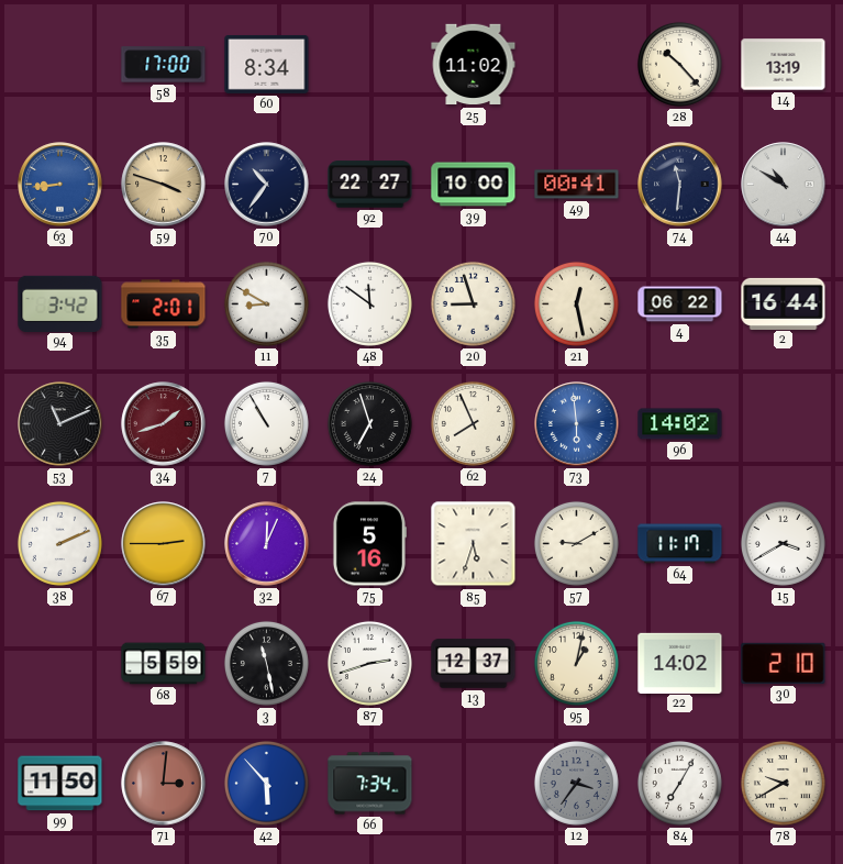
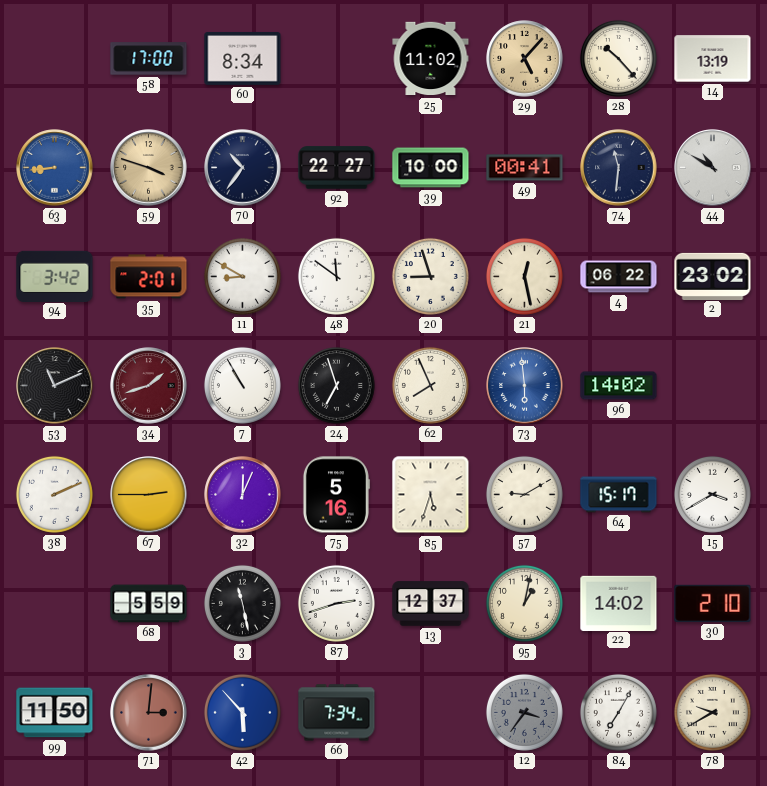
29: none -> 5:07
2: 16:44 -> 23:02
64: 11:17 -> 15:17
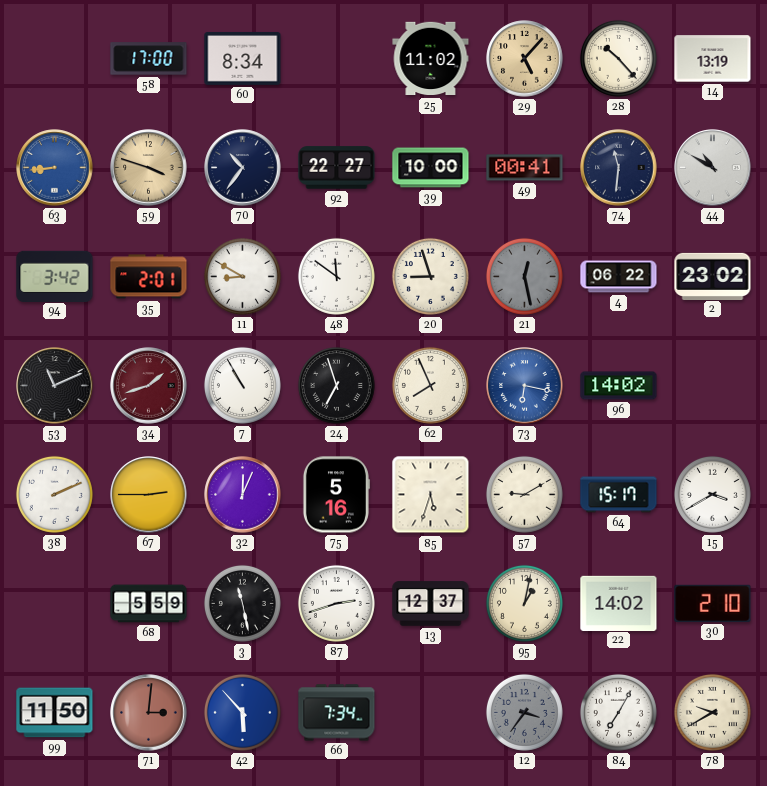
21 dial: cream -> grey
73: 5:59 -> 6:17
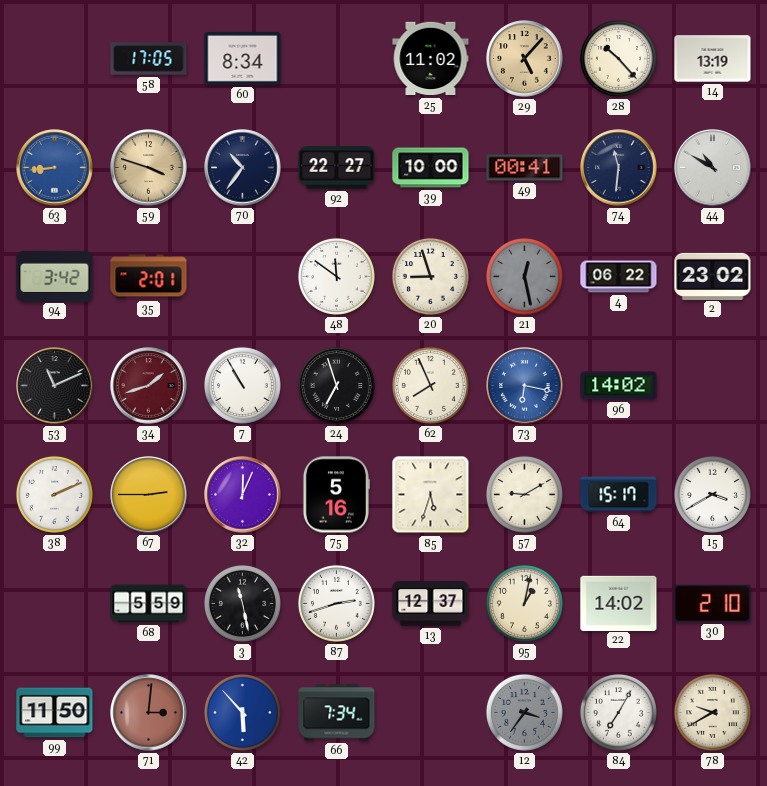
58: 17:00 -> 17:05
11: 8:50 -> none
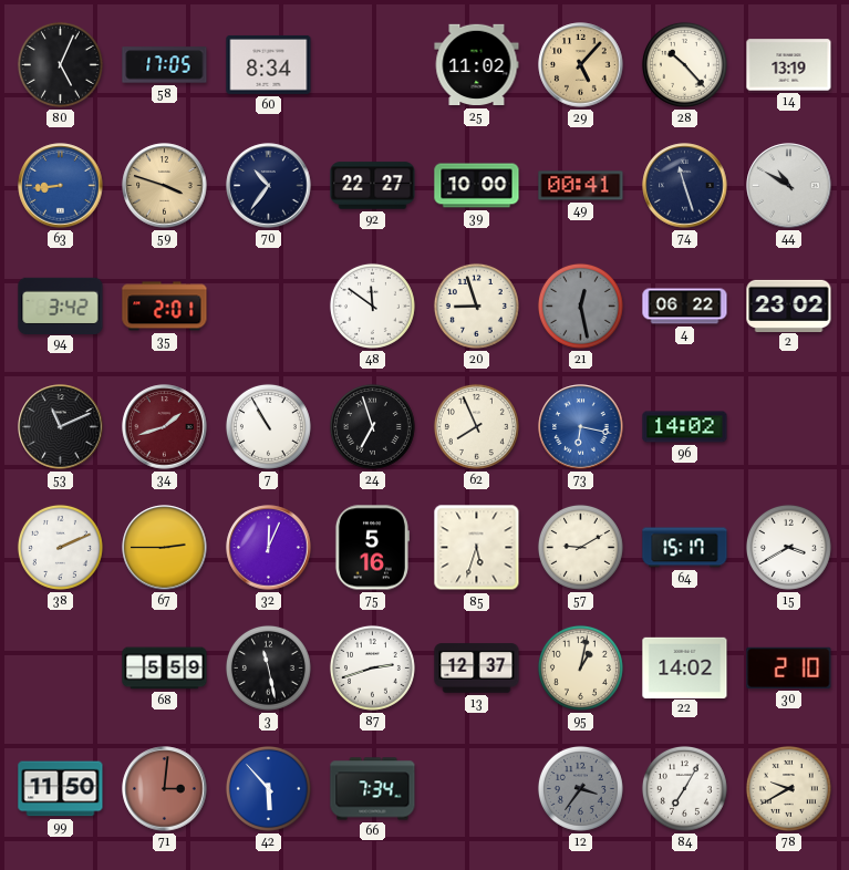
80: none -> 5:04
74: 11:31 -> 11:27
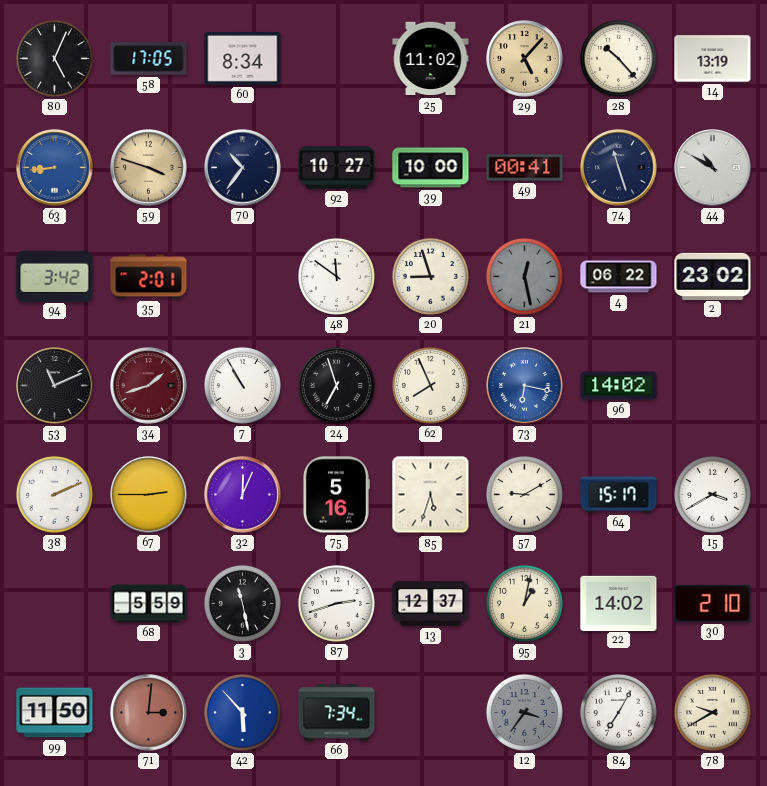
92: 22:27 -> 10:27
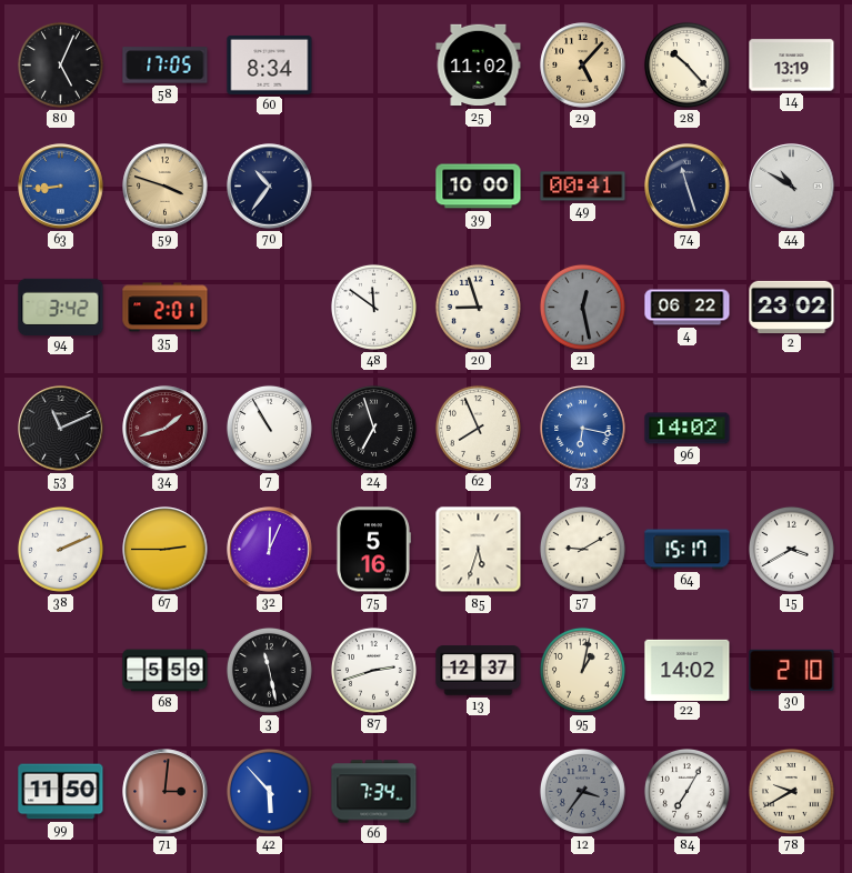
92: 10:27 -> none
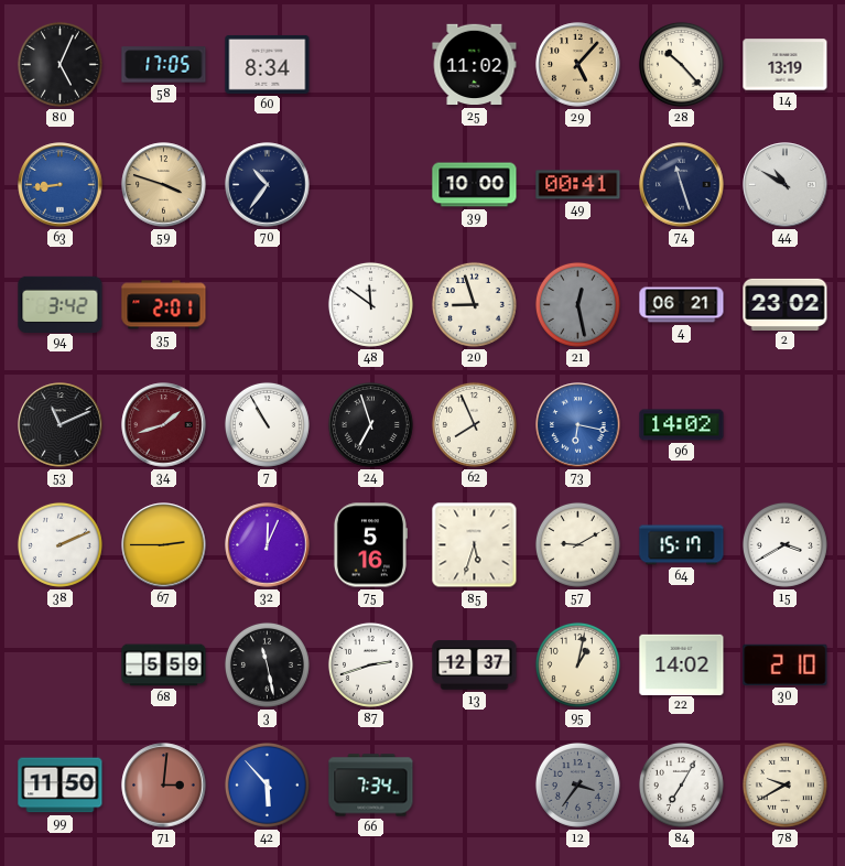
4: 06:22 -> 06:21
